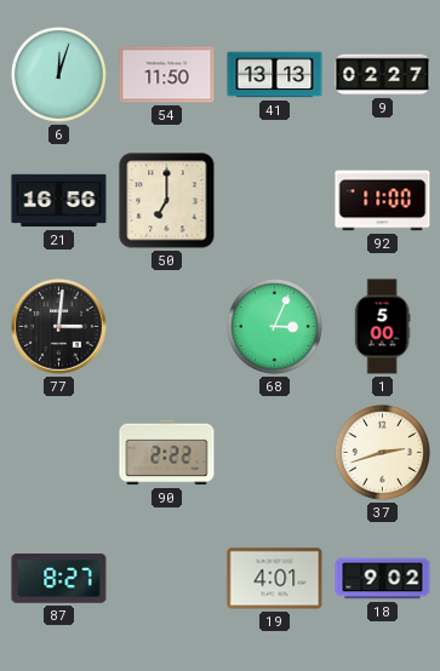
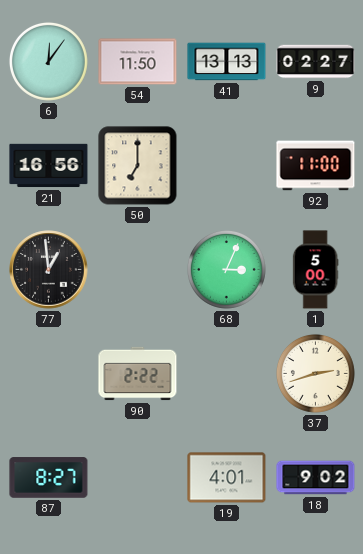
6: 12:03 -> 12:06
77: 3:01 -> 12:59
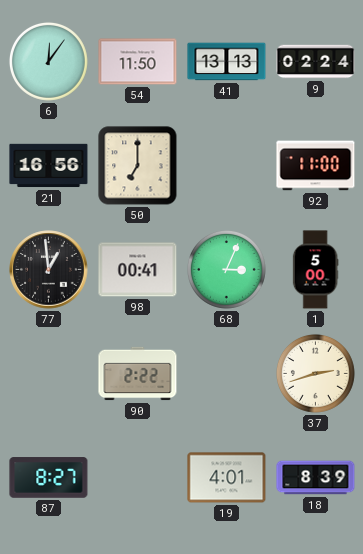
9: 02:27 -> 02:24
98: none -> 00:41
18: 9:02 -> 8:39
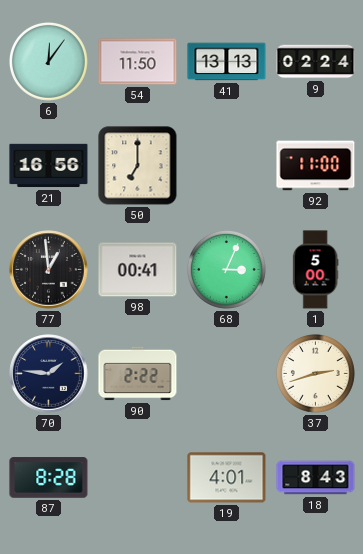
70: none -> 1:46
87: 8:27 -> 8:28
18: 8:39 -> 8:43
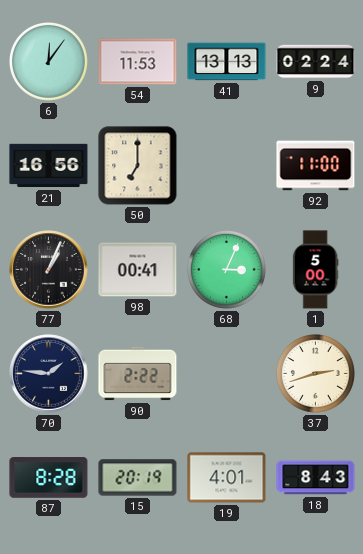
54: 11:50 -> 11:53
77: 12:59 -> 1:04
15: none -> 20:19
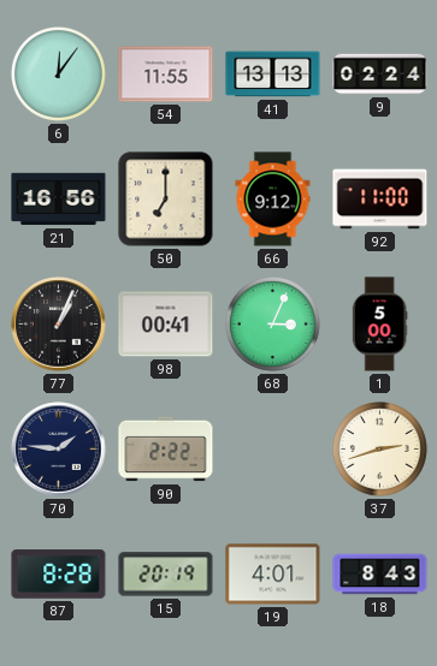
54: 11:53 -> 11:55
66: none -> 9:12
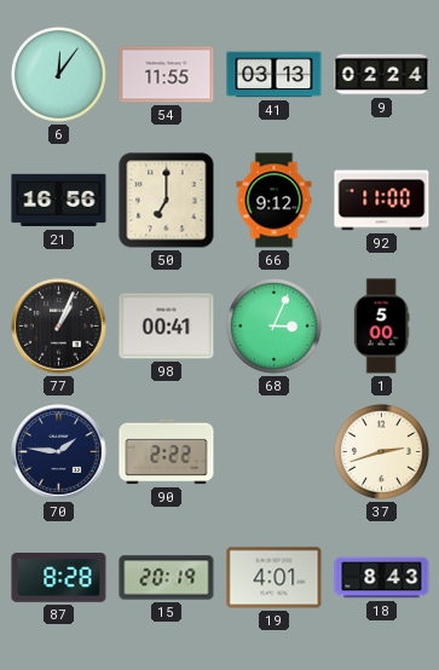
41: 13:13 -> 03:13
